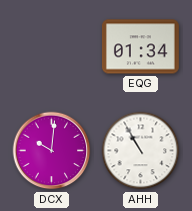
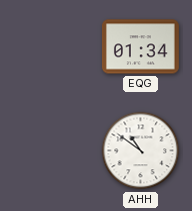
DCX: 10:01 -> none
AHH: 10:55 -> 10:51
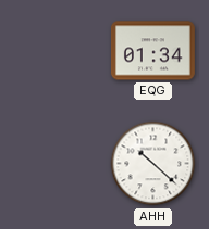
AHH: 10:51 -> 10:22
